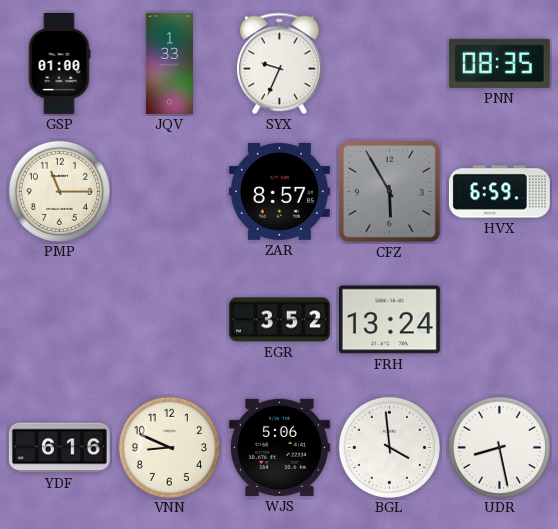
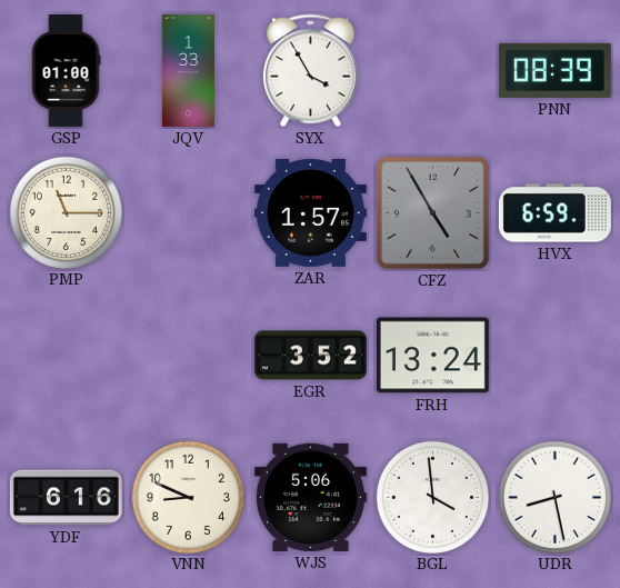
SYX: 9:34 -> 3:55
PNN: 08:35 -> 08:39
ZAR: 8:57 -> 1:57
CFZ: 5:55 -> 4:55
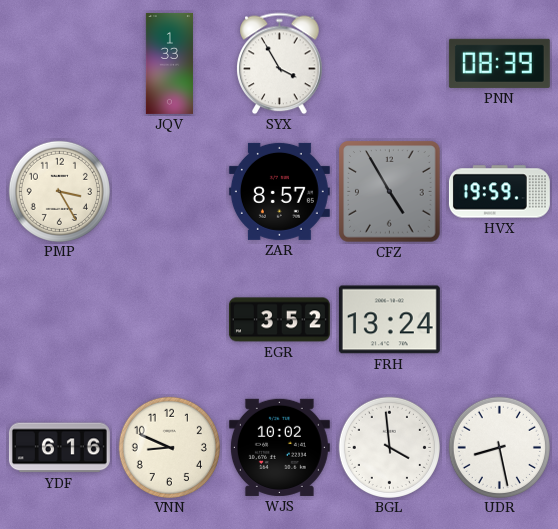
GSP: 01:00 -> none
PMP: 11:15 -> 3:25
ZAR: 1:57 -> 8:57
HVX: 6:59 -> 19:59
WJS: 5:06 -> 10:02
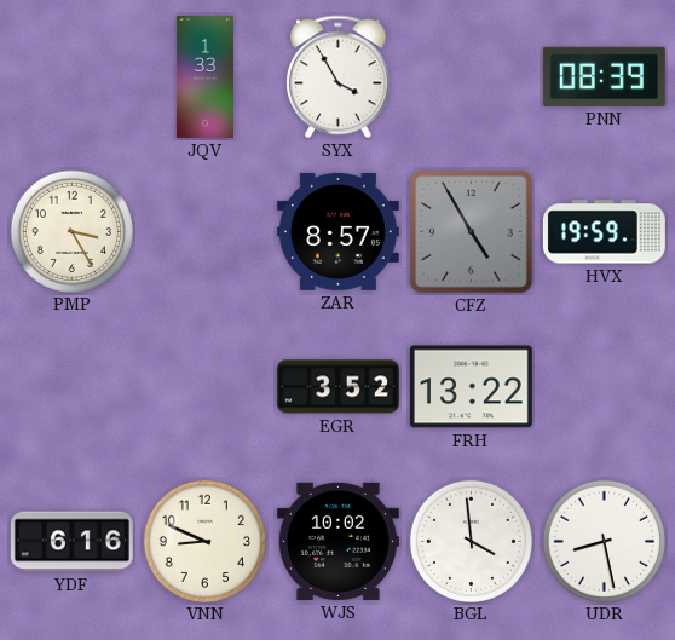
FRH: 13:24 -> 13:22
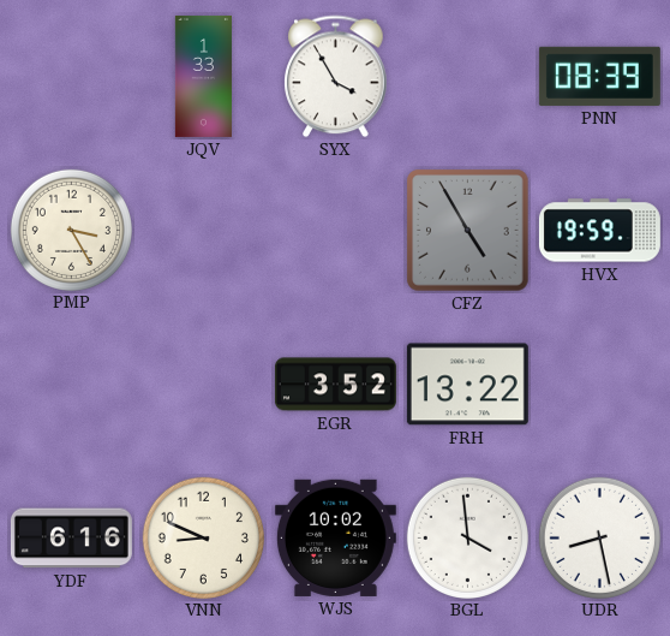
ZAR: 8:57 -> none
